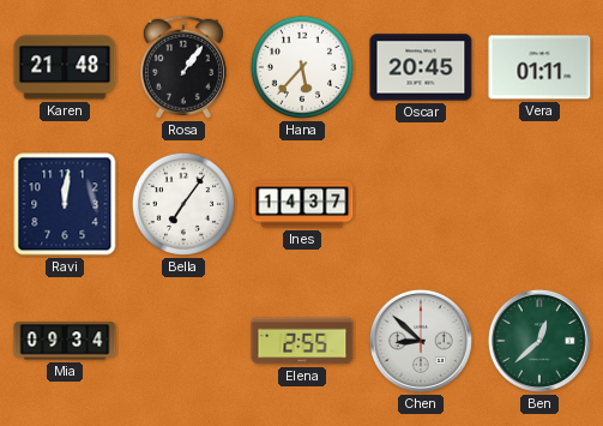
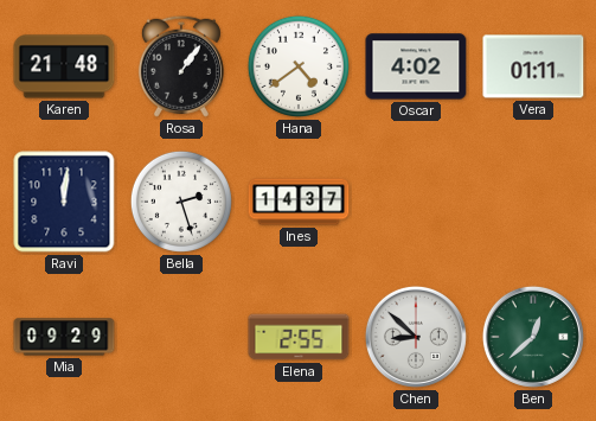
Hana: 5:37 -> 4:39
Oscar: 20:45 -> 4:02
Bella: 7:06 -> 2:27
Mia: 09:34 -> 09:29
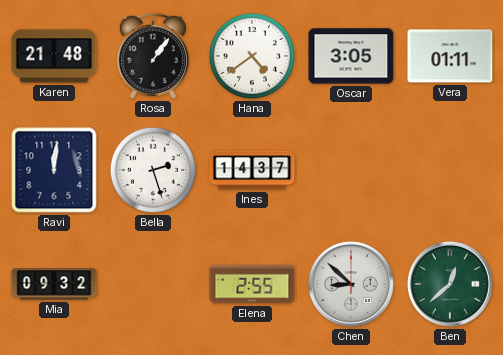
Oscar: 4:02 -> 3:05
Mia: 09:29 -> 09:32
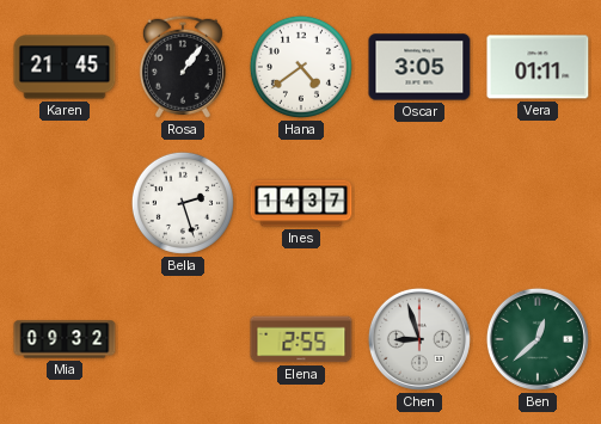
Karen: 21:48 -> 21:45
Ravi: 12:01 -> none
Chen: 8:52 -> 8:57
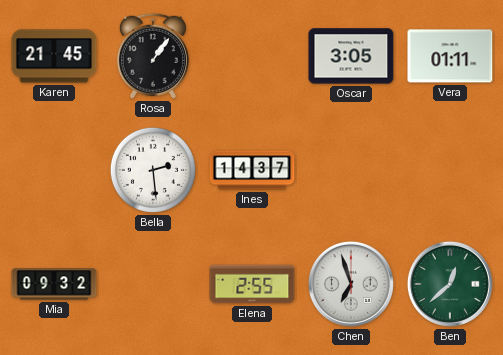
Hana: 4:39 -> none
Bella: 2:27 -> 2:29
Chen: 8:57 -> 6:57
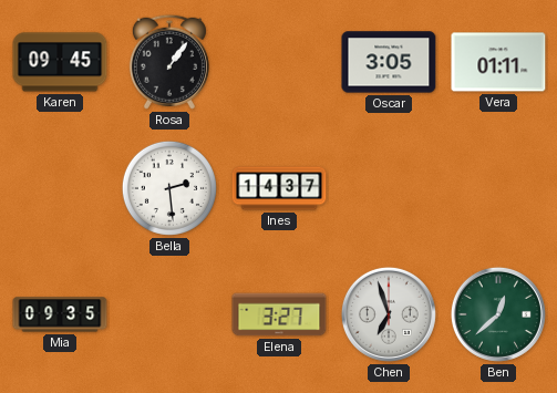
Karen: 21:45 -> 09:45
Mia: 09:32 -> 09:35
Elena: 2:55 -> 3:27
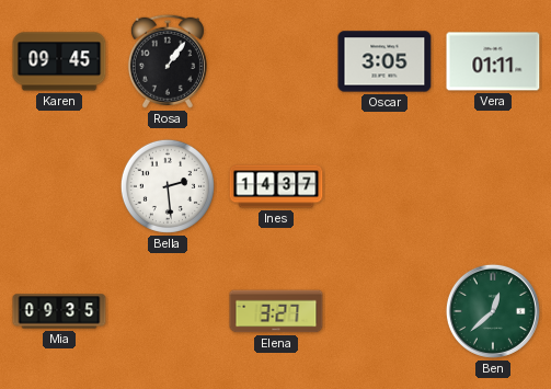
Chen: 6:57 -> none
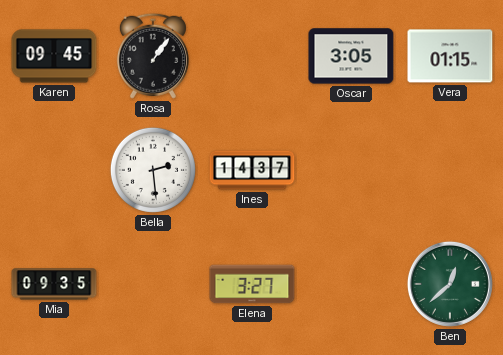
Vera: 01:11 -> 01:15
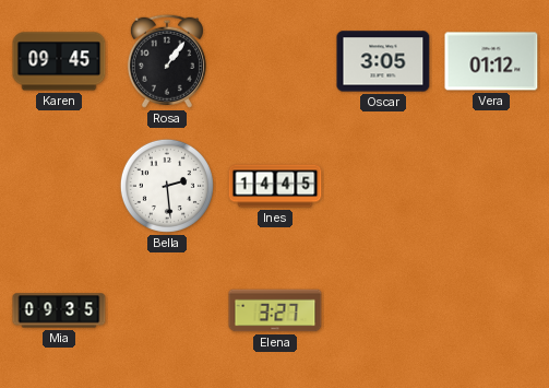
Vera: 01:15 -> 01:12
Ines: 14:37 -> 14:45
Ben: 12:38 -> none
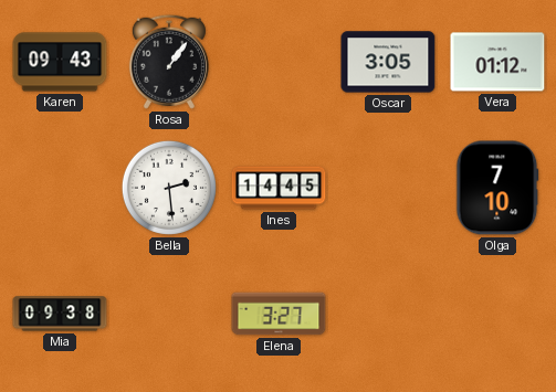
Karen: 09:45 -> 09:43
Olga: none -> 7:10
Mia: 09:35 -> 09:38
